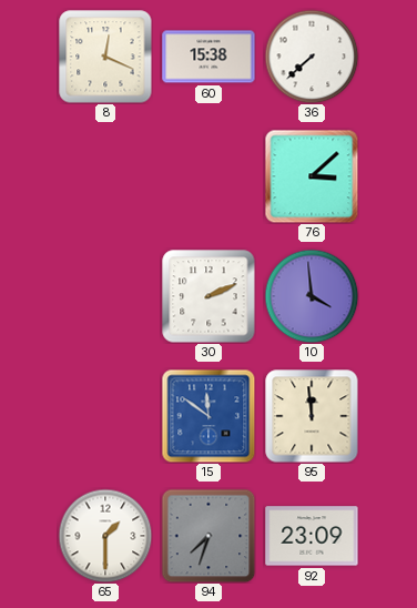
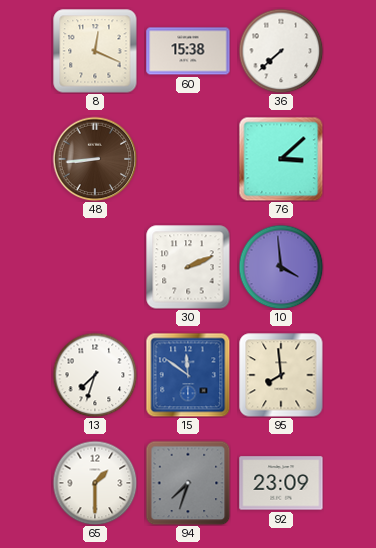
48: none -> 8:44
13: none -> 7:33
95: 11:59 -> 7:59
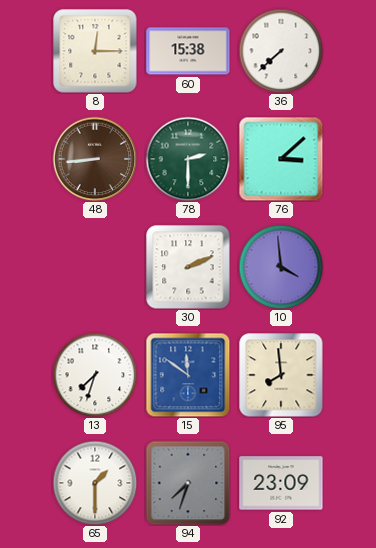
8: 12:19 -> 12:15
78: none -> 2:30
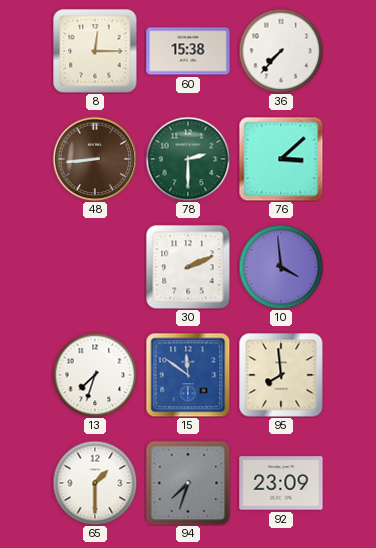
36: 7:38 -> 7:37
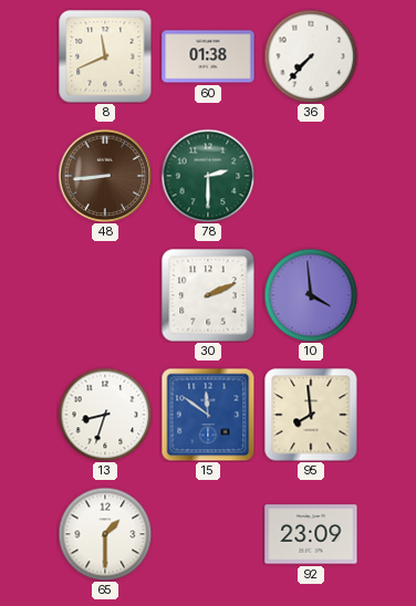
8: 12:15 -> 11:41
60: 15:38 -> 01:38
76: 3:08 -> none
13: 7:33 -> 8:33
94: 7:33 -> none
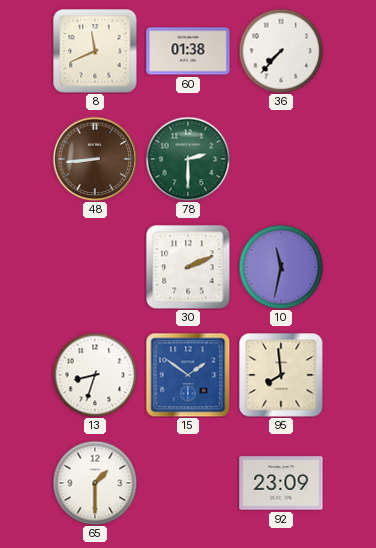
10: 3:59 -> 11:32
15: 11:51 -> 1:51
